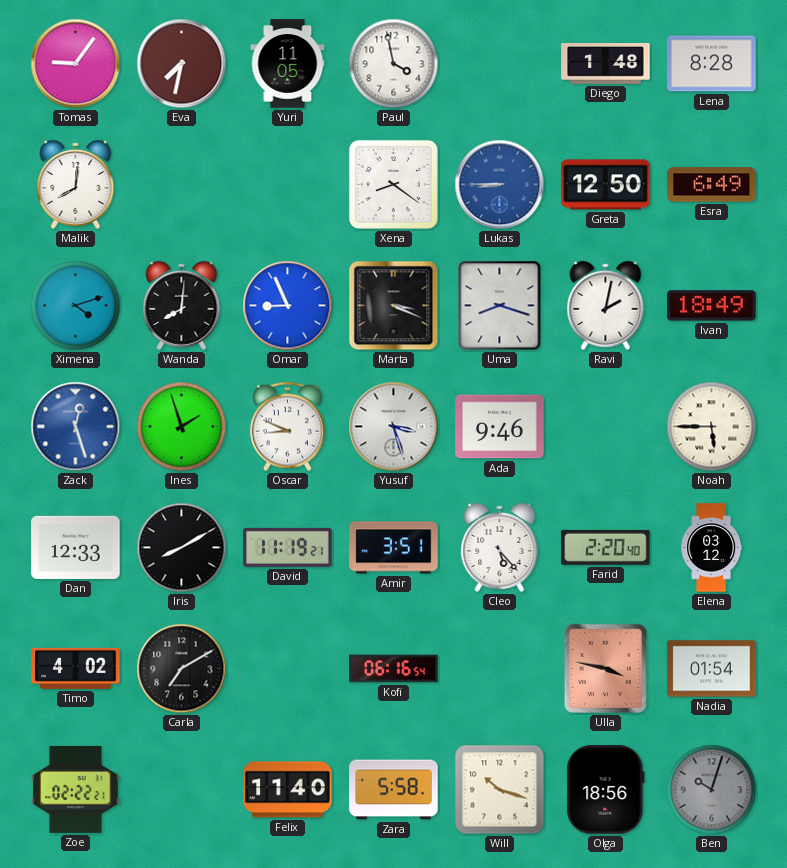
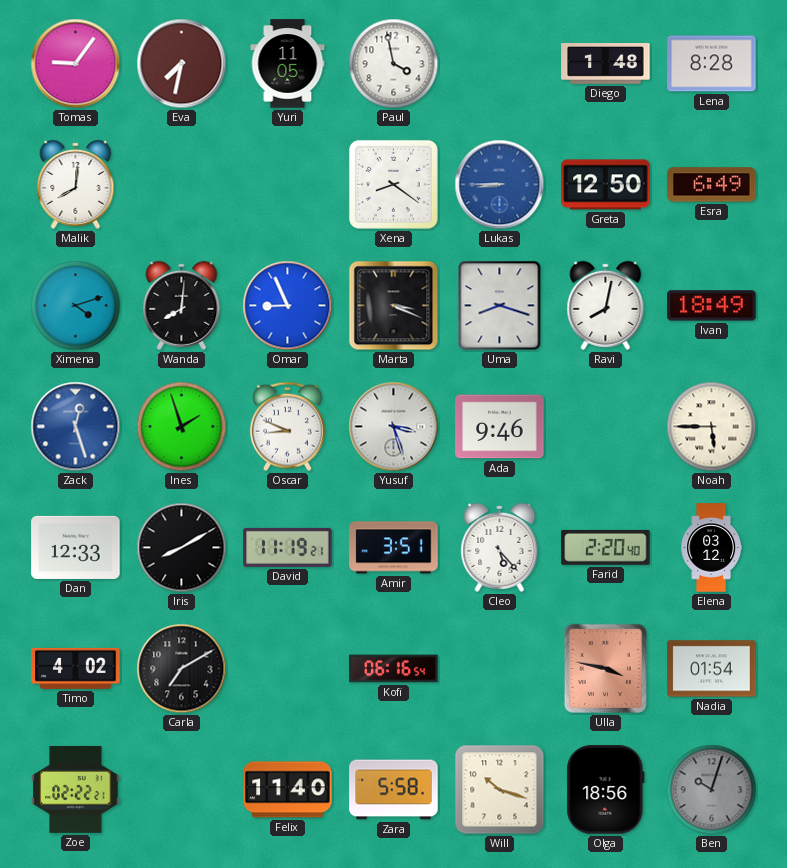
Ravi: 2:02 -> 8:02
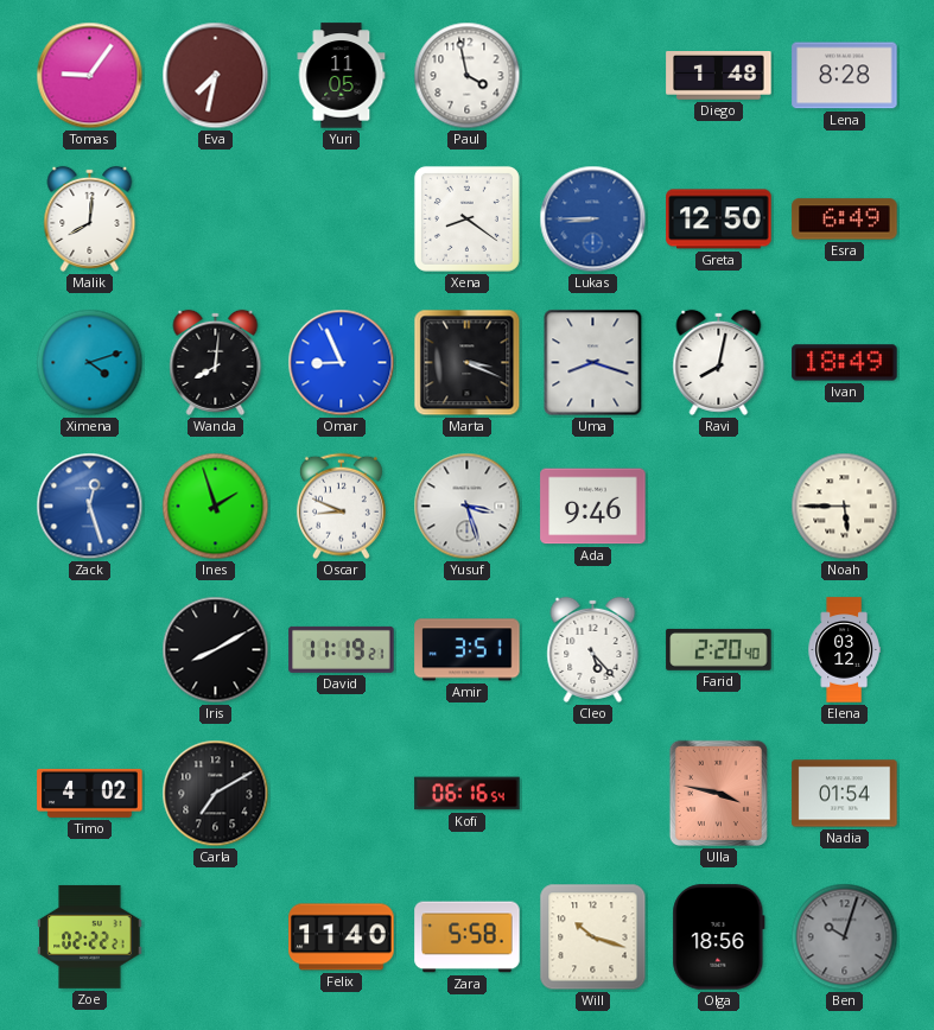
Dan: 12:33 -> none
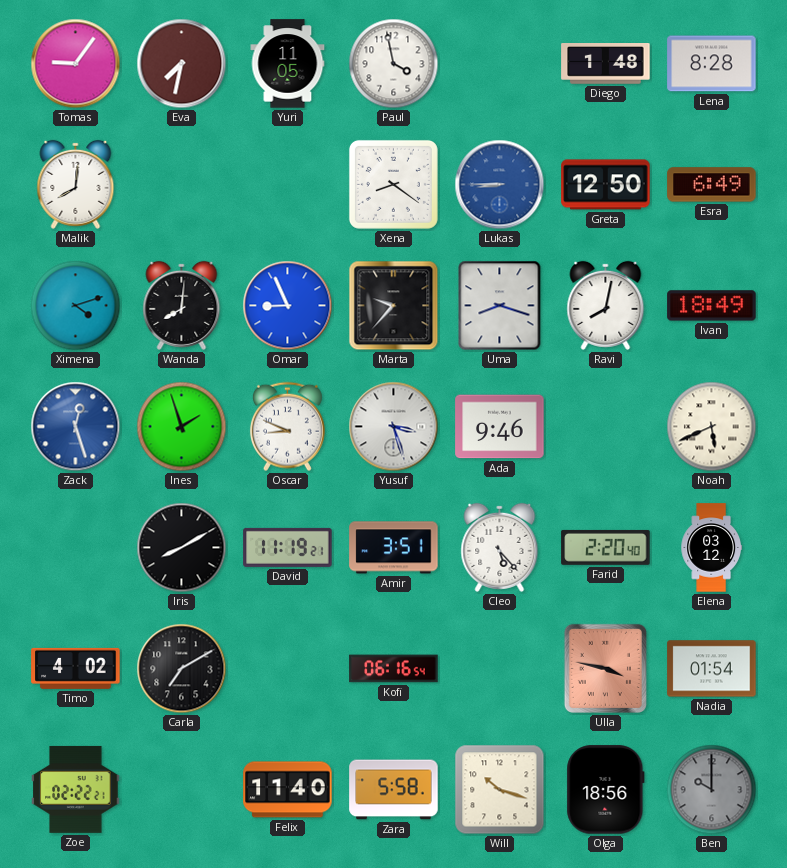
Marta: 3:19 -> 9:37
Noah: 5:45 -> 5:41
Ben: 10:03 -> 10:00
